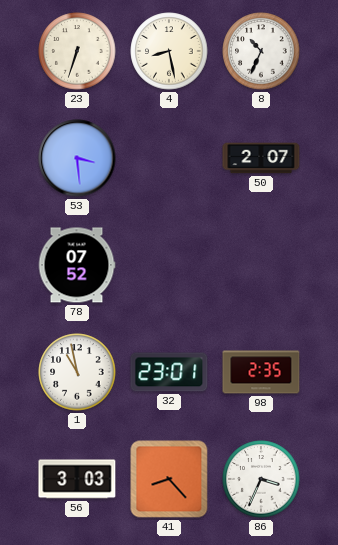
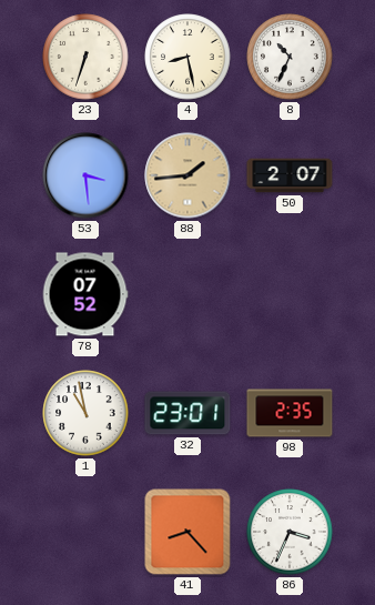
88: none -> 1:44
56: 3:03 -> none
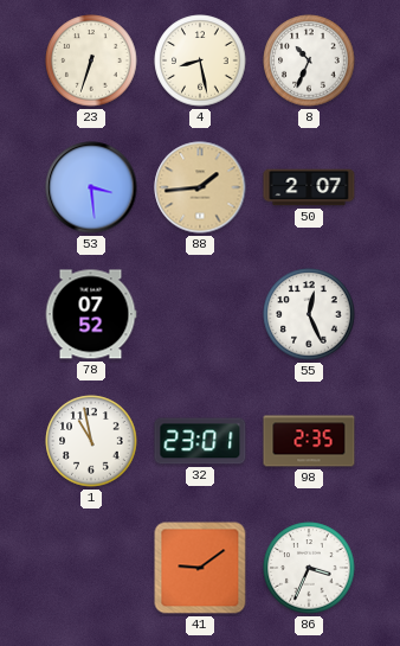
55: none -> 12:26
41: 8:23 -> 9:09
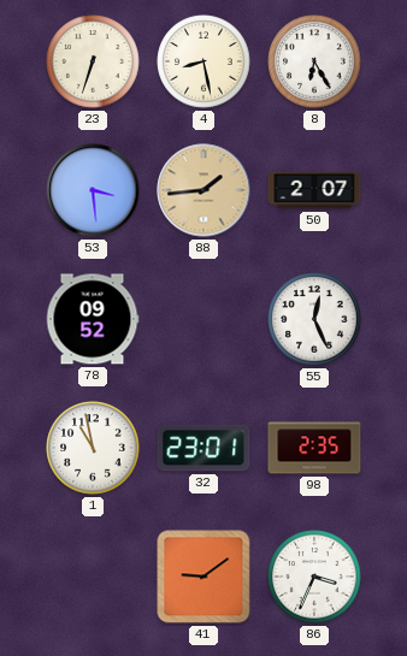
8: 10:34 -> 6:25
78: 07:52 -> 09:52
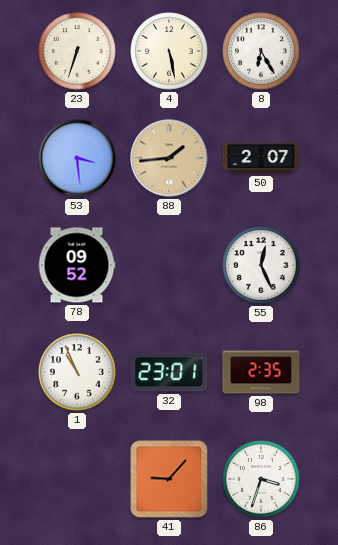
4: 8:28 -> 5:28
1: 10:58 -> 10:56
41: 9:09 -> 9:07
86: 3:34 -> 3:33
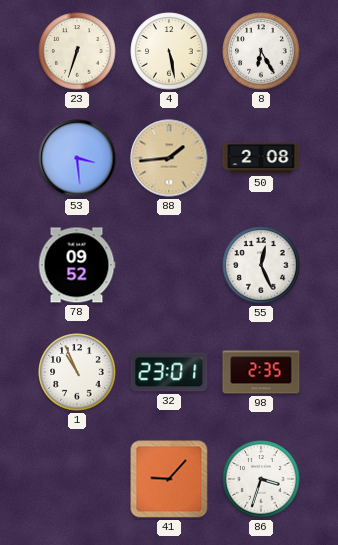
50: 2:07 -> 2:08
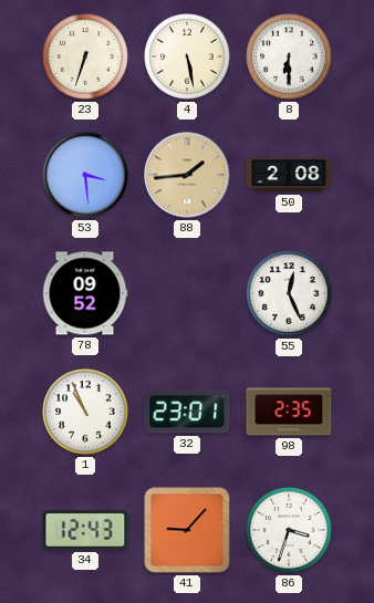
8: 6:25 -> 6:30
34: none -> 12:43
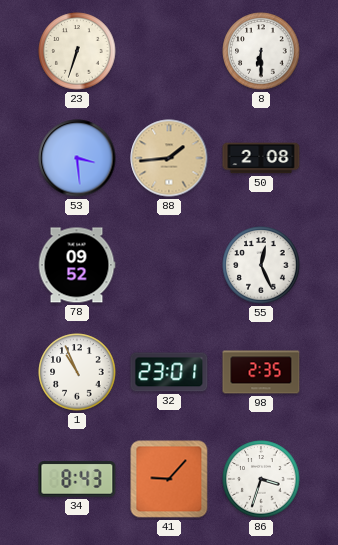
4: 5:28 -> none
34: 12:43 -> 8:43
